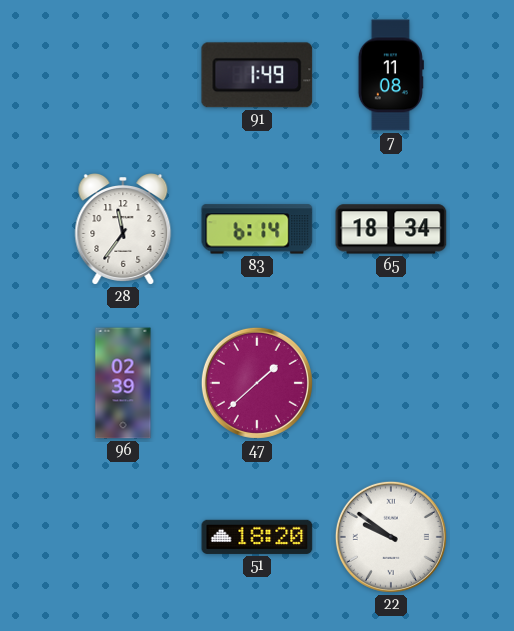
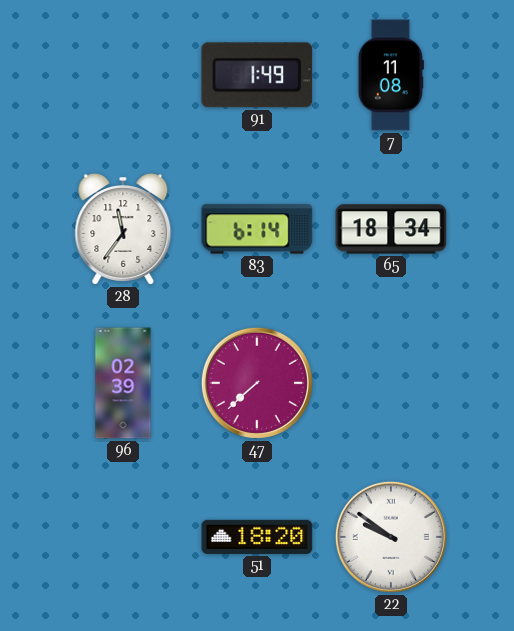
47: 1:38 -> 7:38
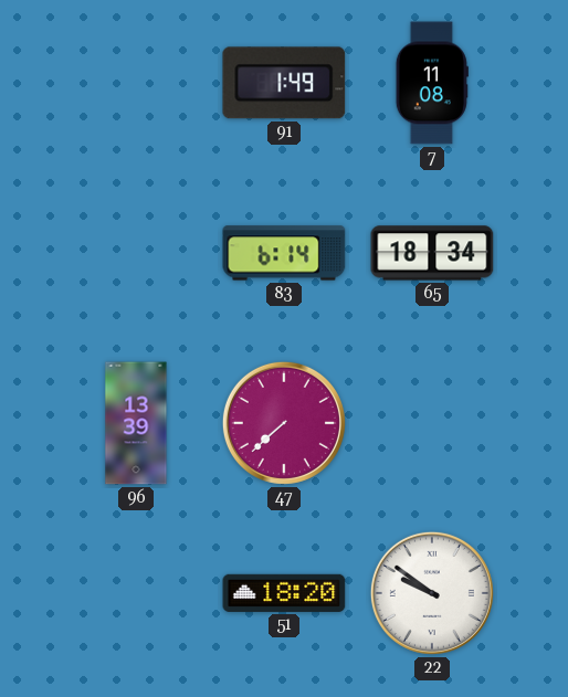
28: 11:36 -> none
96: 02:39 -> 13:39
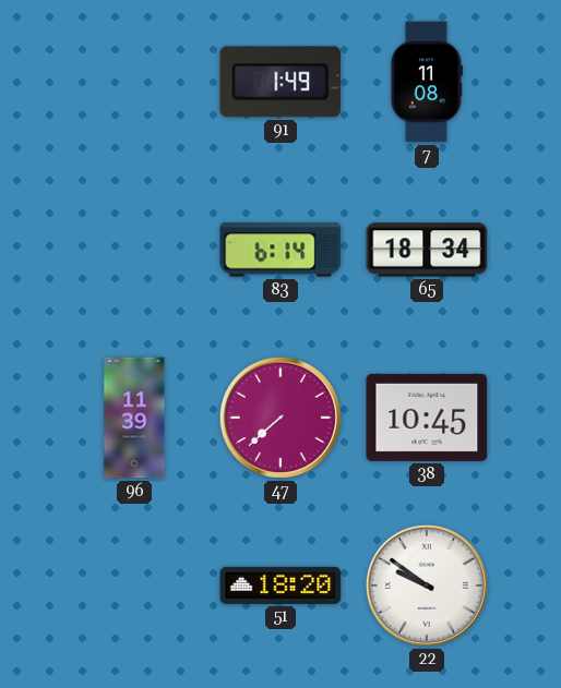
96: 13:39 -> 11:39
38: none -> 10:45
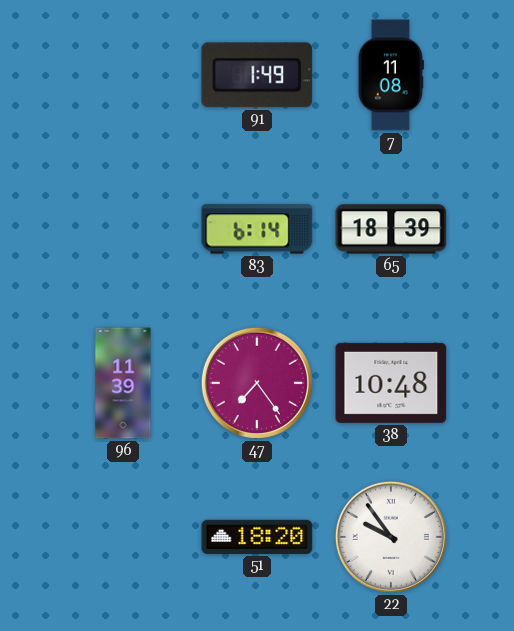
65: 18:34 -> 18:39
47: 7:38 -> 7:24
38: 10:45 -> 10:48
22: 9:51 -> 9:54
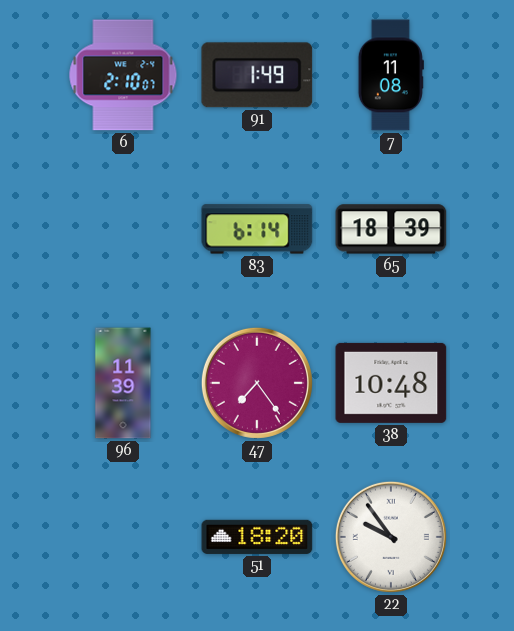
6: none -> 2:10
